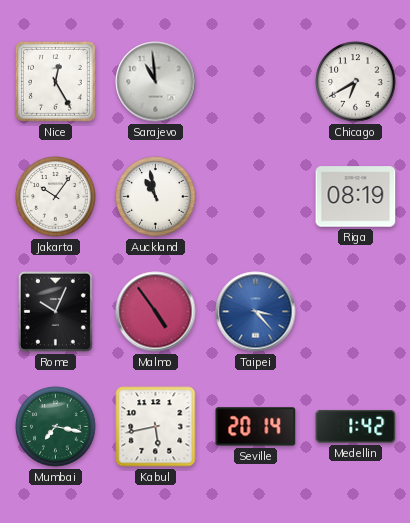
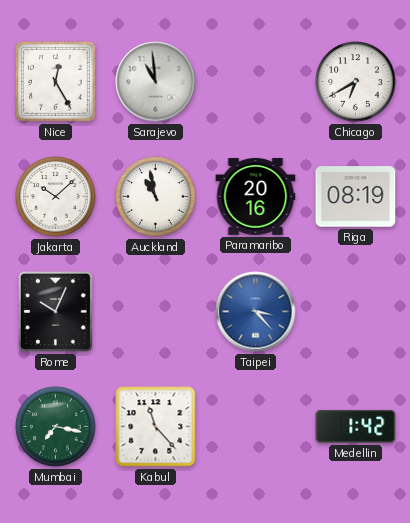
Jakarta: 10:06 -> 10:08
Paramaribo: none -> 20:16
Malmo: 4:54 -> none
Kabul: 5:43 -> 11:23
Seville: 20:14 -> none
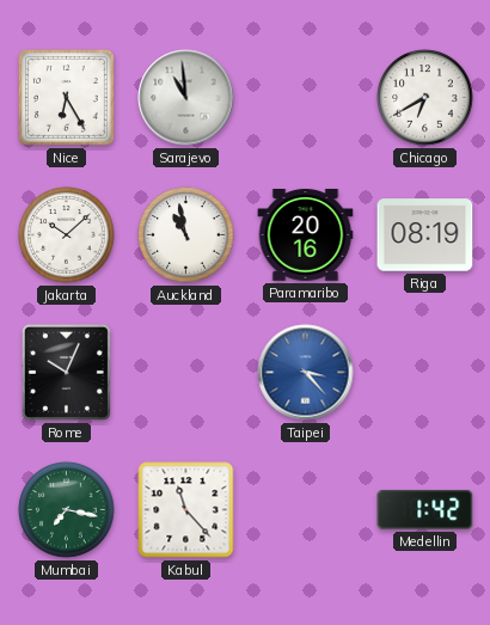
Nice: 12:25 -> 6:25
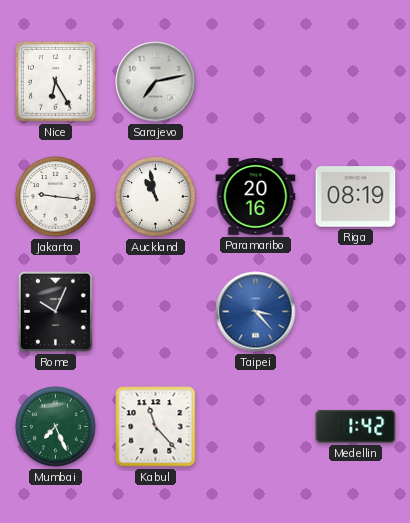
Sarajevo: 10:59 -> 7:13
Chicago: 6:40 -> none
Jakarta: 10:08 -> 9:16
Mumbai: 7:17 -> 7:26
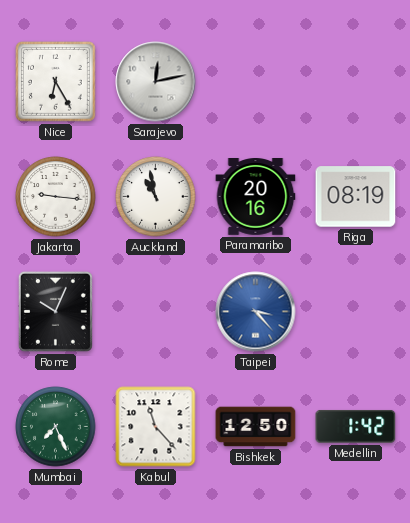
Sarajevo: 7:13 -> 12:13
Bishkek: none -> 12:50
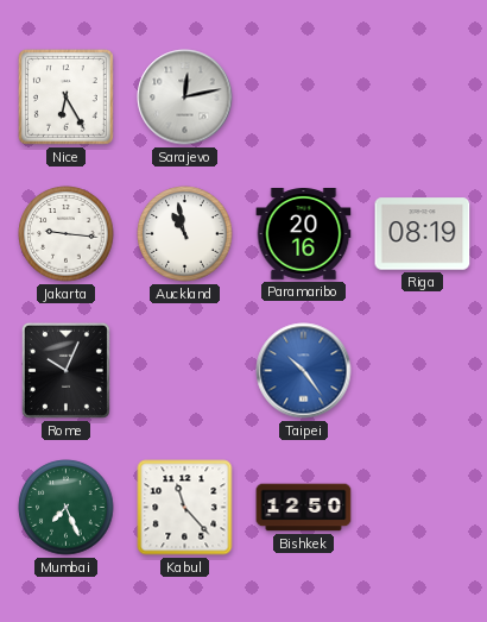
Taipei: 3:23 -> 10:24
Medellin: 1:42 -> none
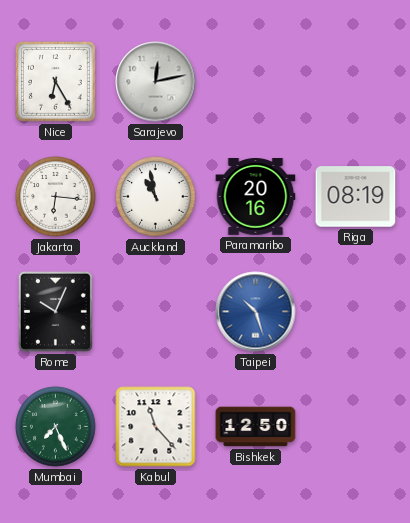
Jakarta: 9:16 -> 6:16
Taipei: 10:24 -> 10:27
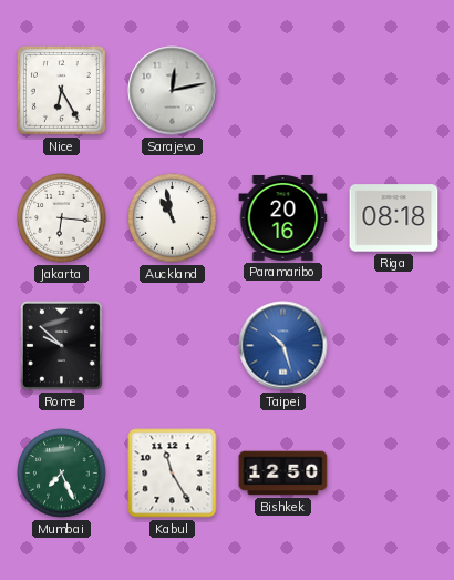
Riga: 08:19 -> 08:18
Rome: 10:04 -> 9:52
Kabul: 11:23 -> 11:25
